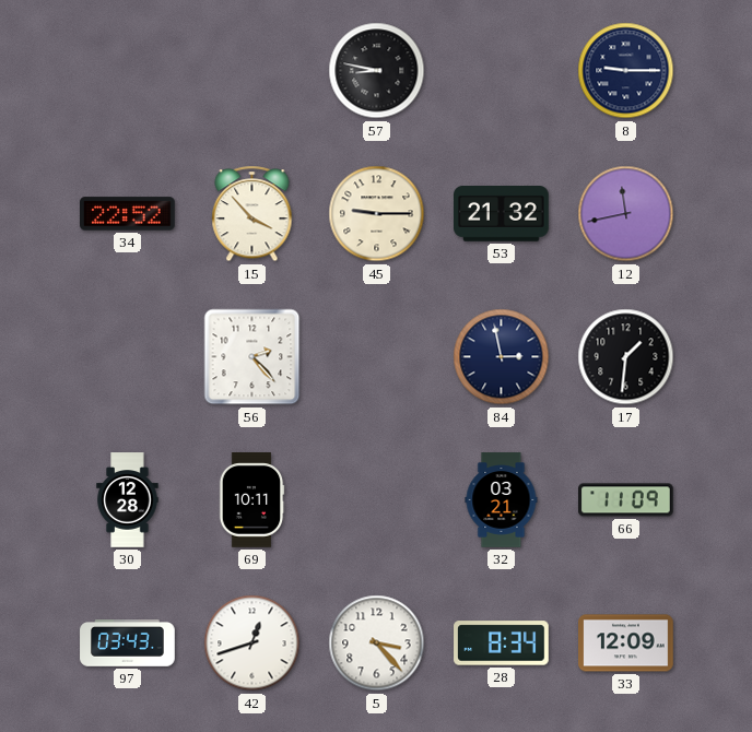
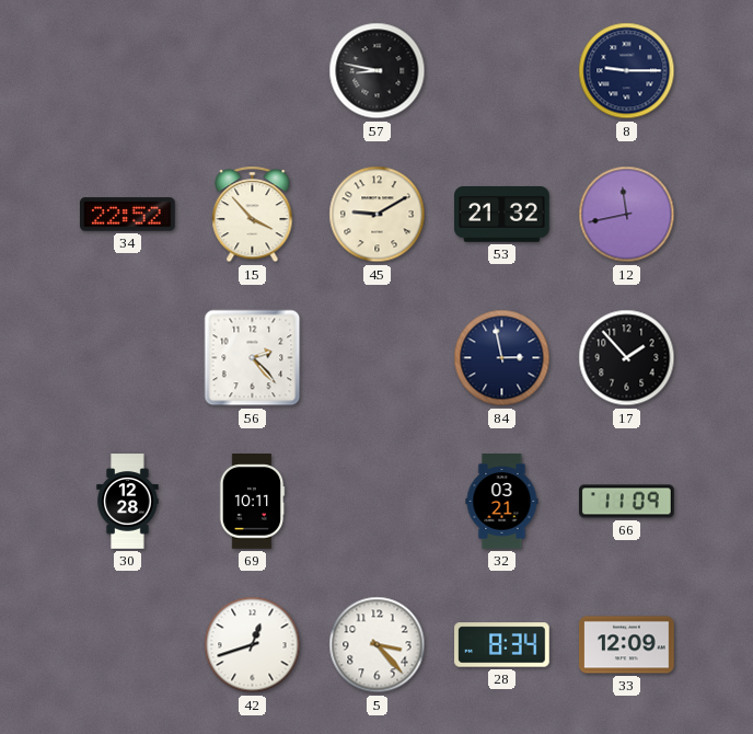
45: 9:15 -> 9:10
17: 1:31 -> 1:53
97: 03:43 -> none
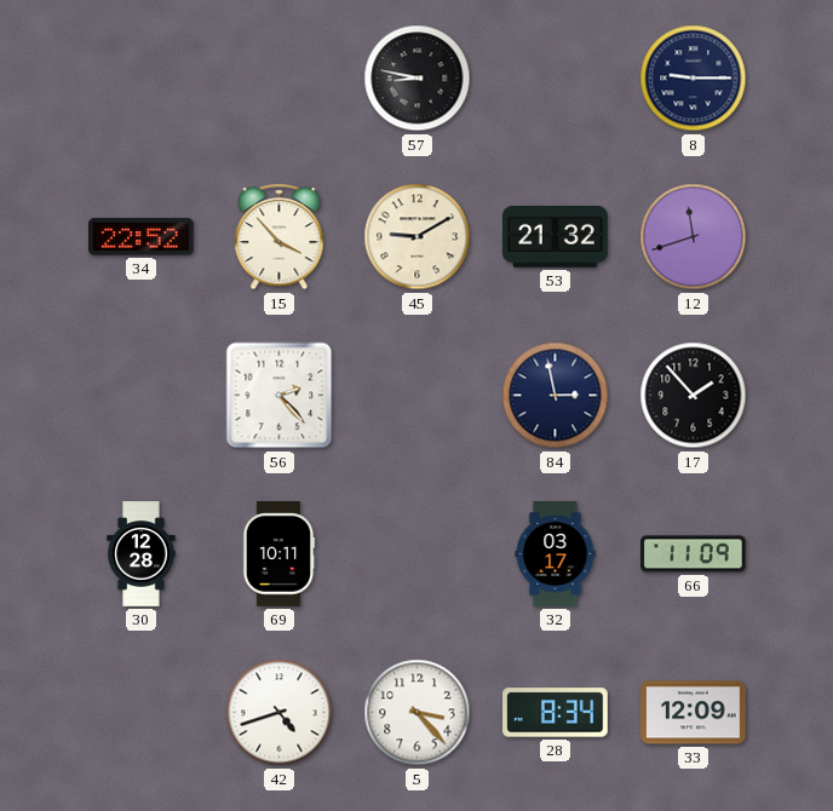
12: 11:43 -> 11:42
32: 03:21 -> 03:17
42: 12:42 -> 4:42
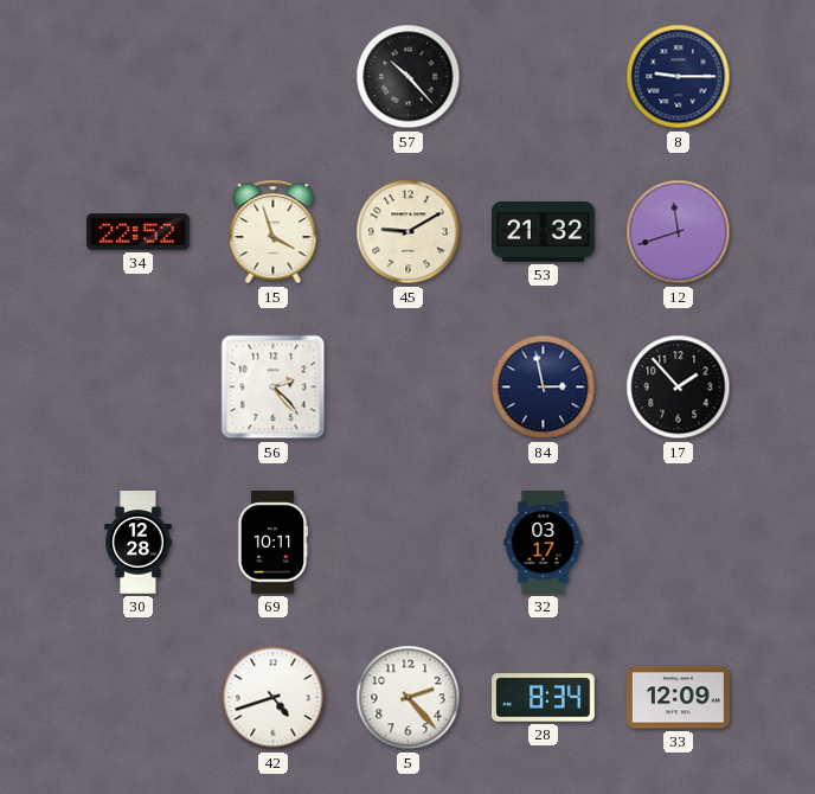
57: 8:47 -> 10:23
15: 3:53 -> 3:57
66: 11:09 -> none
5: 3:23 -> 2:23
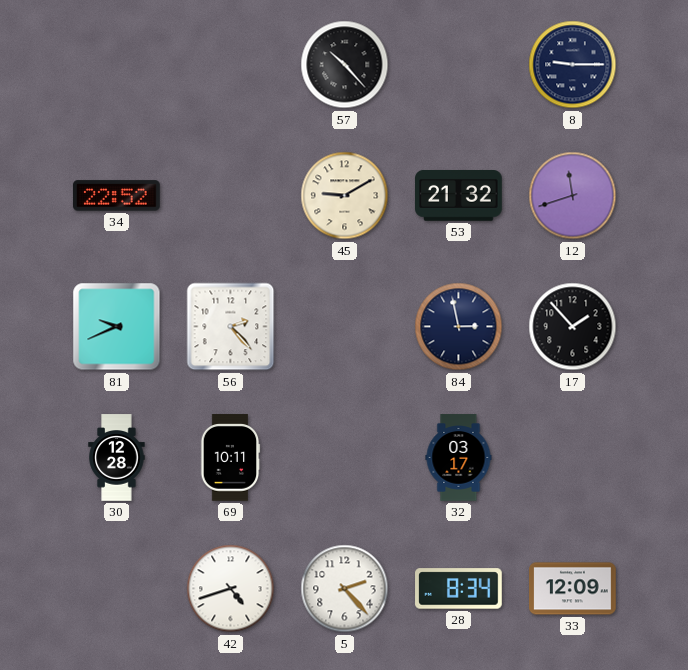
15: 3:57 -> none
81: none -> 9:41
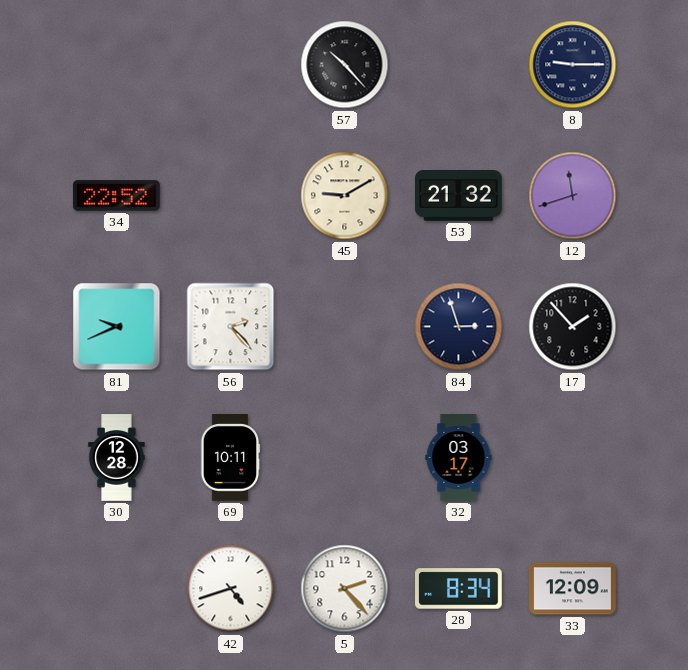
84: 2:58 -> 2:57
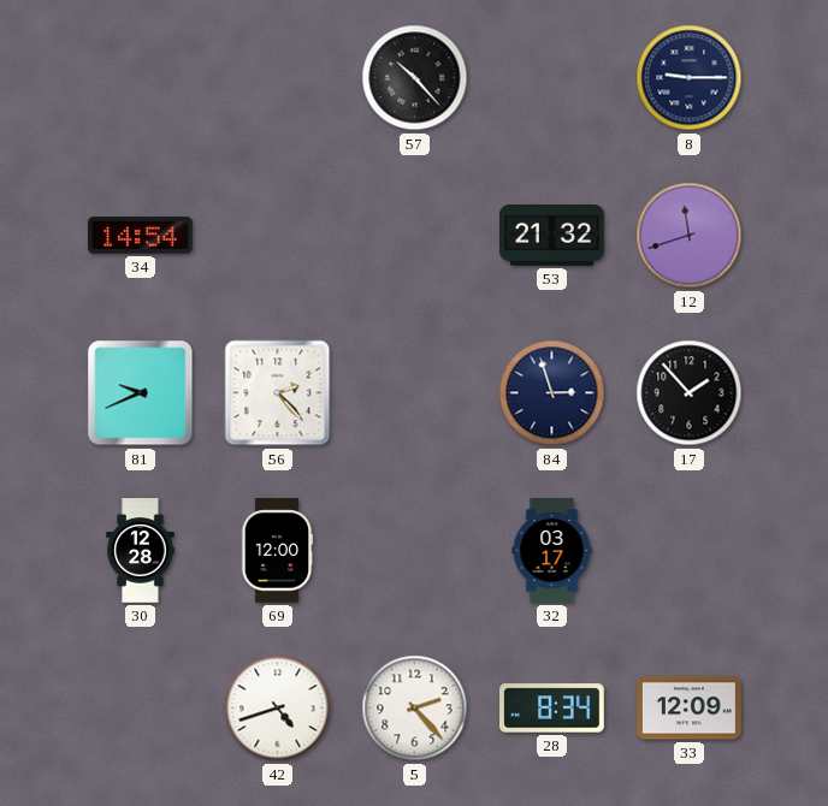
34: 22:52 -> 14:54
45: 9:10 -> none
69: 10:11 -> 12:00
